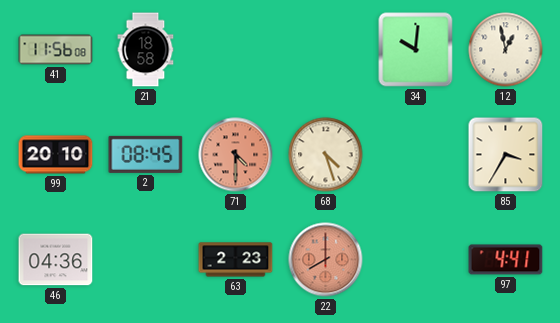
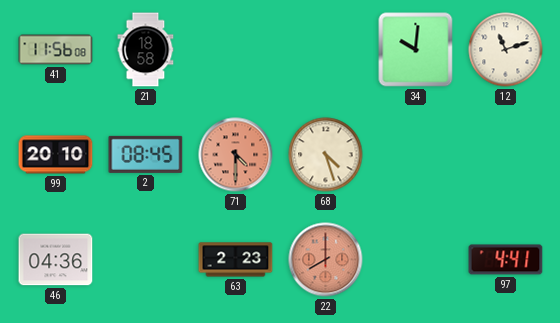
12: 12:58 -> 11:12
85: 3:35 -> none
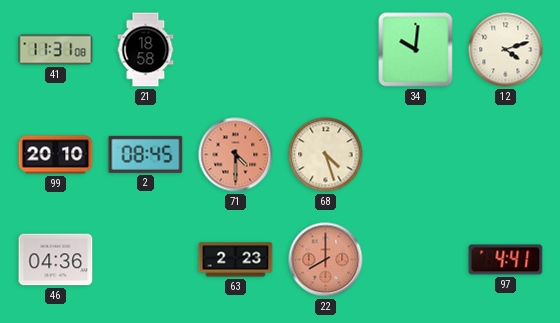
41: 11:56 -> 11:31
12: 11:12 -> 4:12
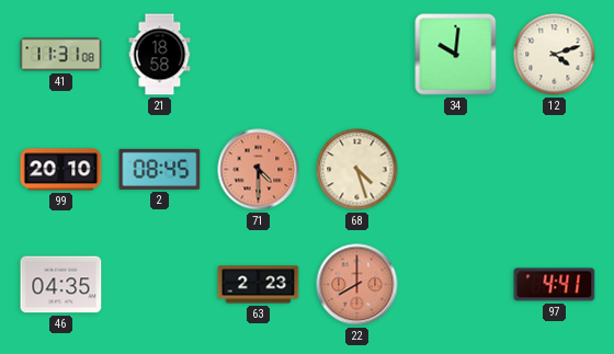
46: 04:36 -> 04:35
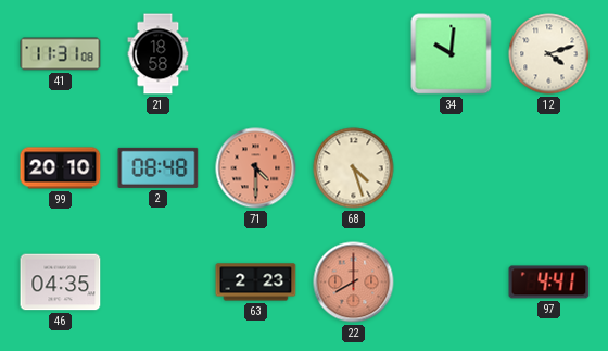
2: 08:45 -> 08:48
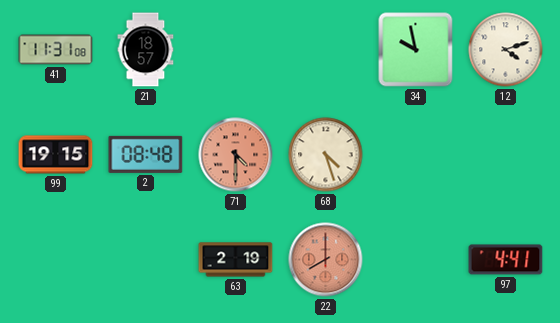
21: 18:58 -> 18:57
34: 10:01 -> 9:58
99: 20:10 -> 19:15
46: 04:35 -> none
63: 2:23 -> 2:19
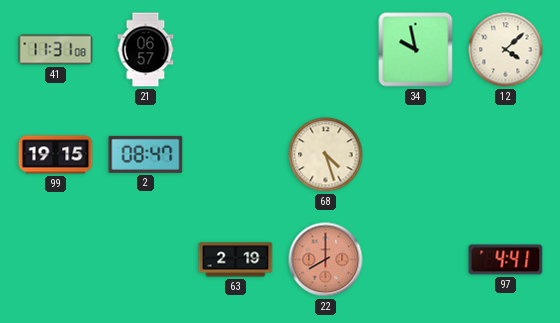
21: 18:57 -> 06:57
12: 4:12 -> 4:08
2: 08:48 -> 08:47
71: 4:30 -> none
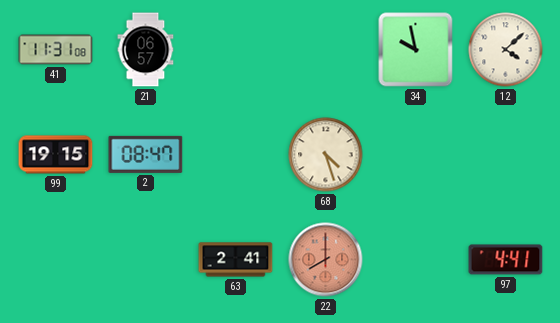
63: 2:19 -> 2:41
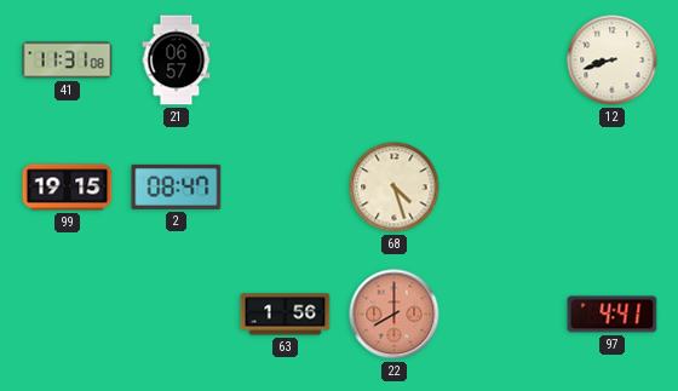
34: 9:58 -> none
12: 4:08 -> 8:42
63: 2:41 -> 1:56
